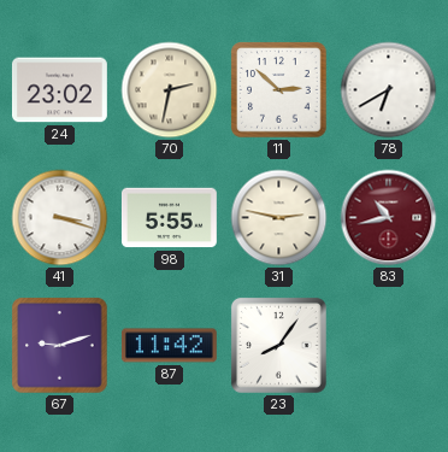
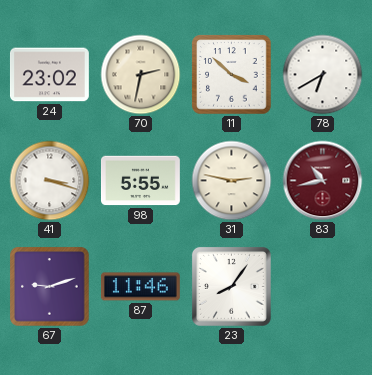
11: 2:52 -> 3:52
87: 11:42 -> 11:46
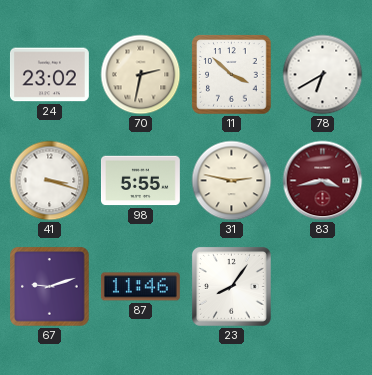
83: 10:43 -> 3:43
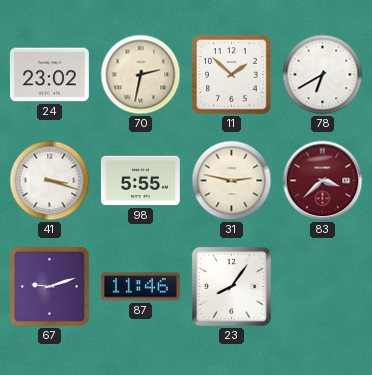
11: 3:52 -> 1:52
83: 3:43 -> 3:38
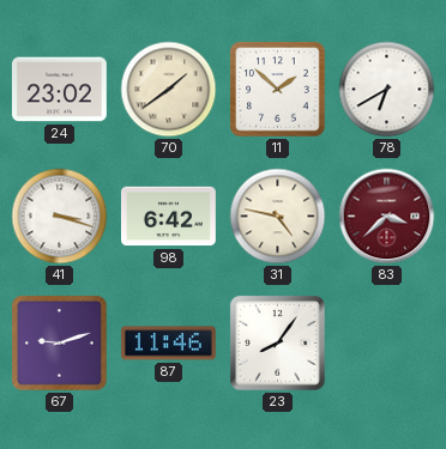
70: 2:32 -> 1:39
98: 5:55 -> 6:42
31: 2:47 -> 4:47
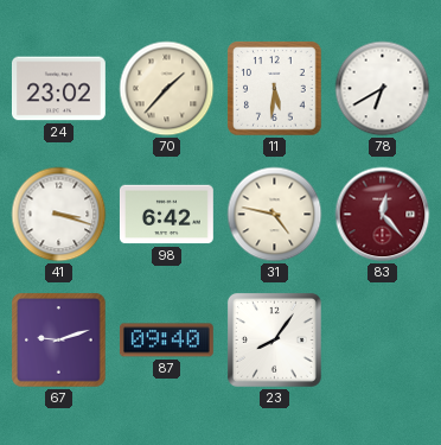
70: 1:39 -> 1:37
11: 1:52 -> 5:31
83: 3:38 -> 12:23
87: 11:46 -> 09:40
